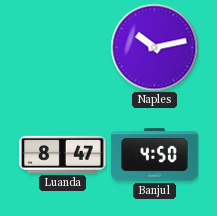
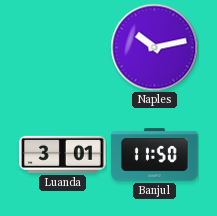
Luanda: 8:47 -> 3:01
Banjul: 4:50 -> 11:50
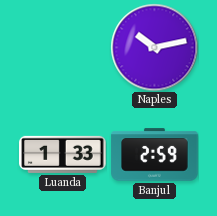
Luanda: 3:01 -> 1:33
Banjul: 11:50 -> 2:59
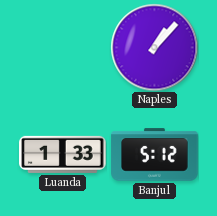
Naples: 10:13 -> 1:07
Banjul: 2:59 -> 5:12
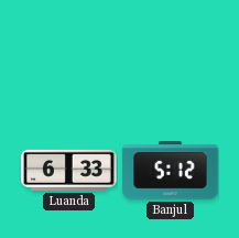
Naples: 1:07 -> none
Luanda: 1:33 -> 6:33
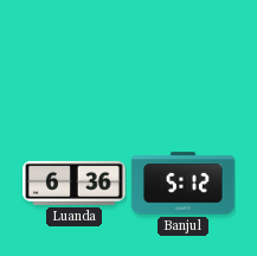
Luanda: 6:33 -> 6:36
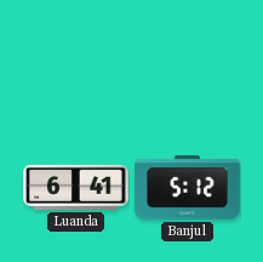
Luanda: 6:36 -> 6:41
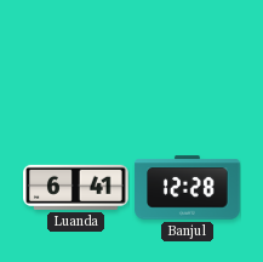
Banjul: 5:12 -> 12:28
